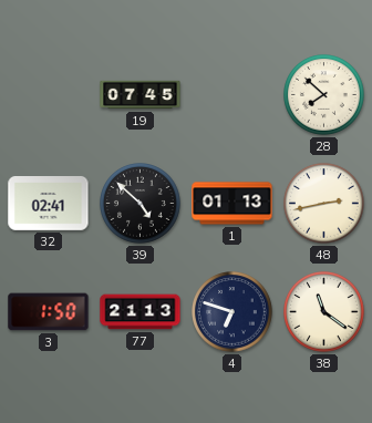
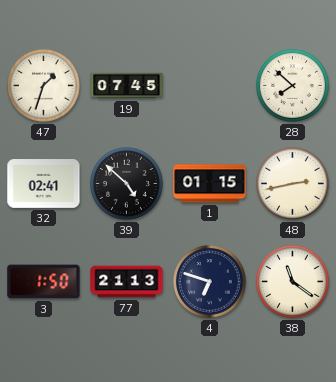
47: none -> 1:33
1: 01:13 -> 01:15
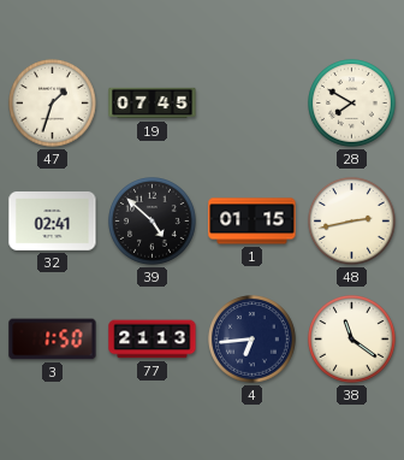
28: 7:52 -> 7:50
4: 6:48 -> 6:44
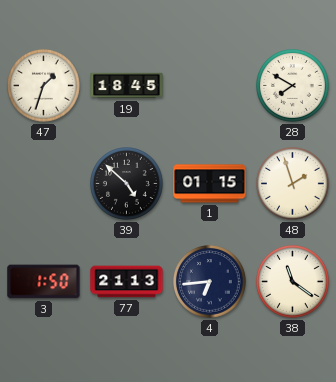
19: 07:45 -> 18:45
32: 02:41 -> none
48: 2:43 -> 1:57
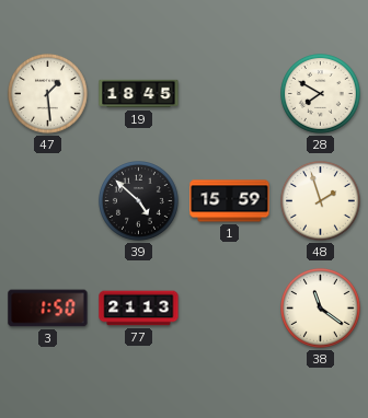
47: 1:33 -> 1:29
1: 01:15 -> 15:59
4: 6:44 -> none
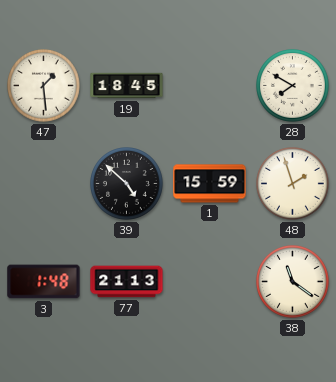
3: 1:50 -> 1:48
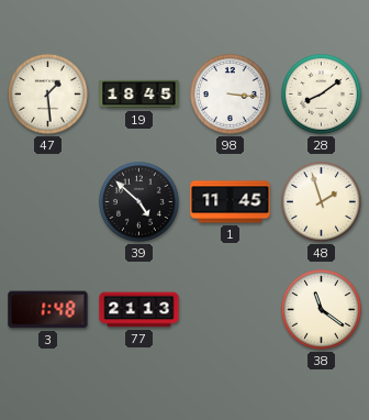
98: none -> 3:16
28: 7:50 -> 8:09
1: 15:59 -> 11:45
